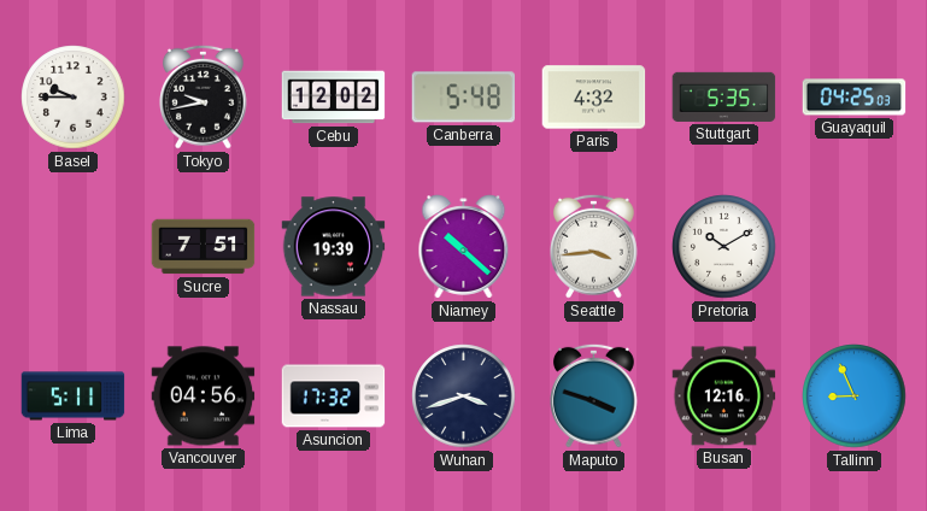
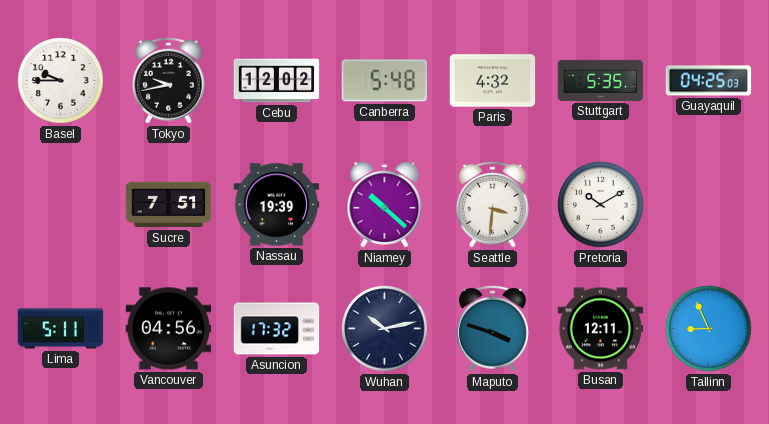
Seattle: 3:44 -> 3:31
Wuhan: 3:42 -> 10:13
Busan: 12:16 -> 12:11
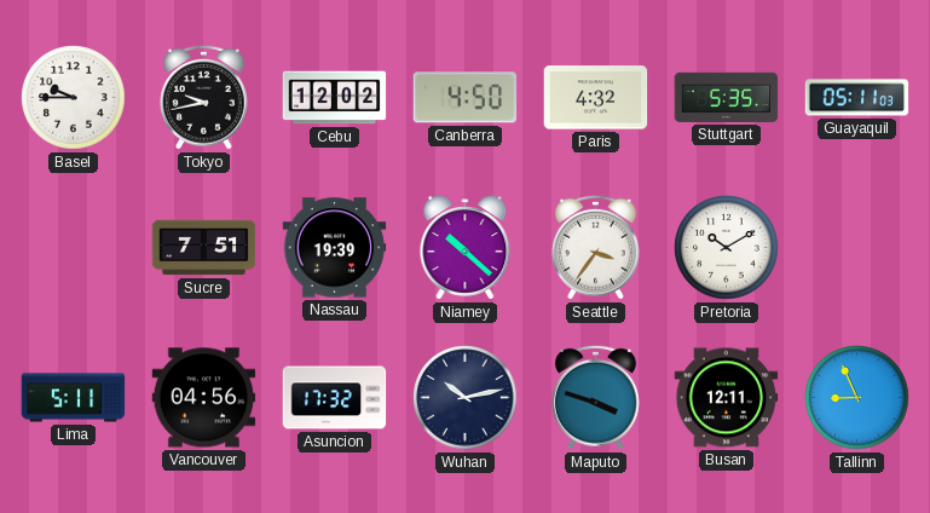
Canberra: 5:48 -> 4:50
Guayaquil: 04:25 -> 05:11
Seattle: 3:31 -> 3:36
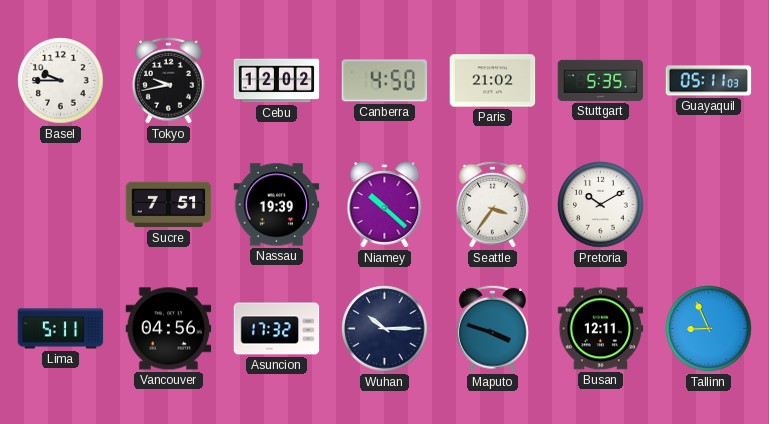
Paris: 4:32 -> 21:02
Wuhan: 10:13 -> 10:15
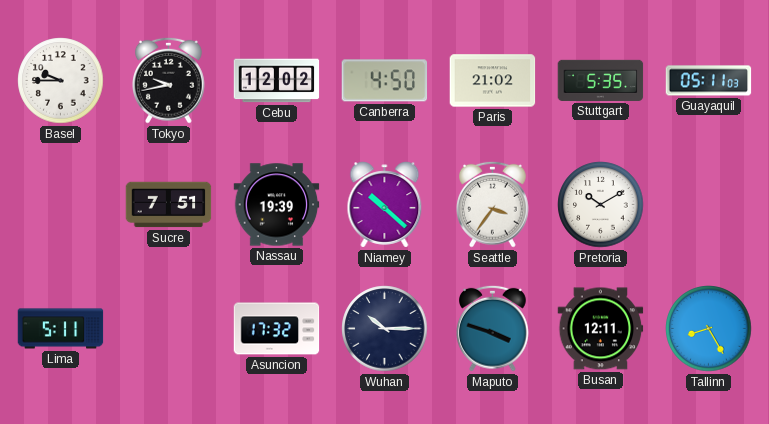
Vancouver: 04:56 -> none
Tallinn: 8:56 -> 8:25
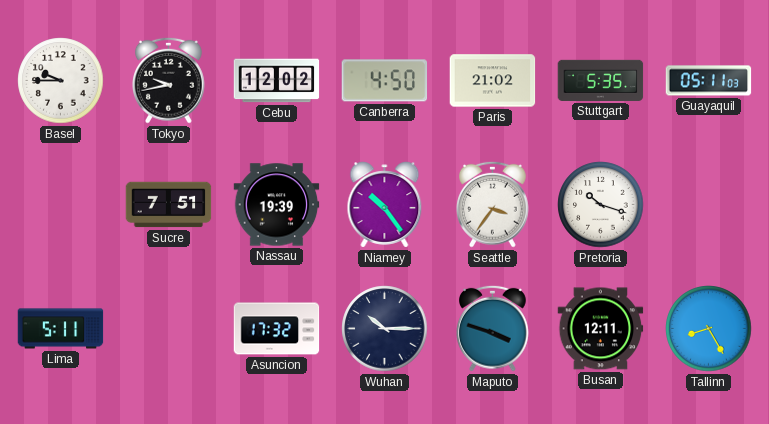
Niamey: 10:22 -> 10:24
Pretoria: 10:10 -> 10:18
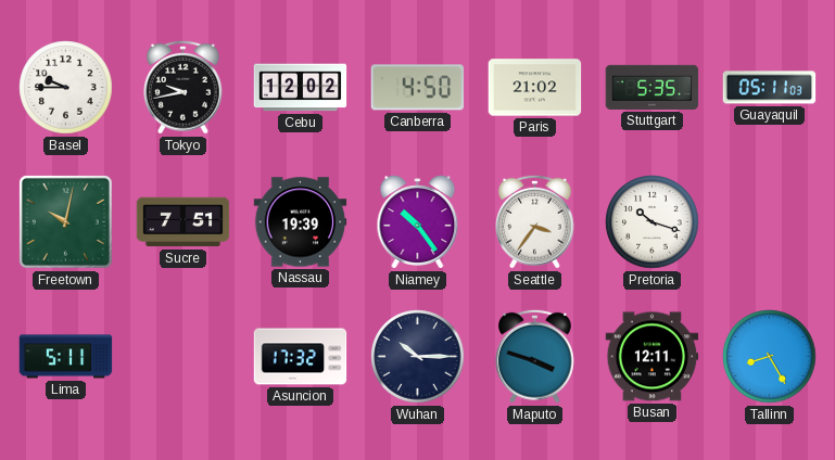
Freetown: none -> 10:02
